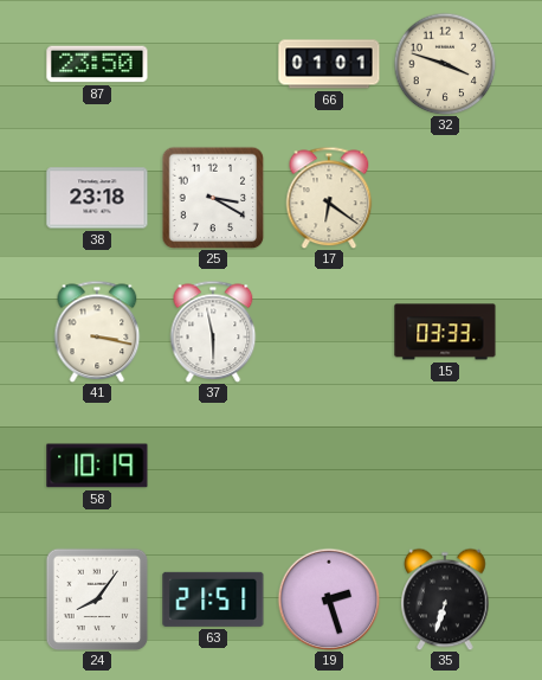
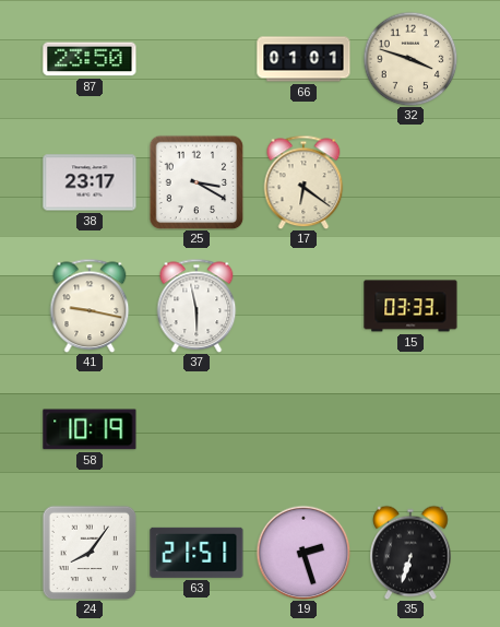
38: 23:18 -> 23:17
41: 3:17 -> 9:17
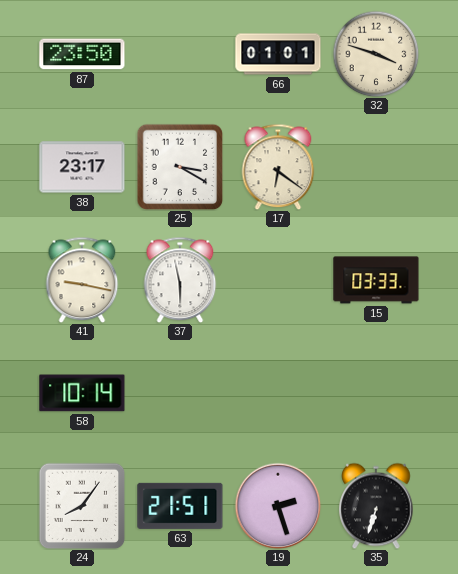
58: 10:19 -> 10:14
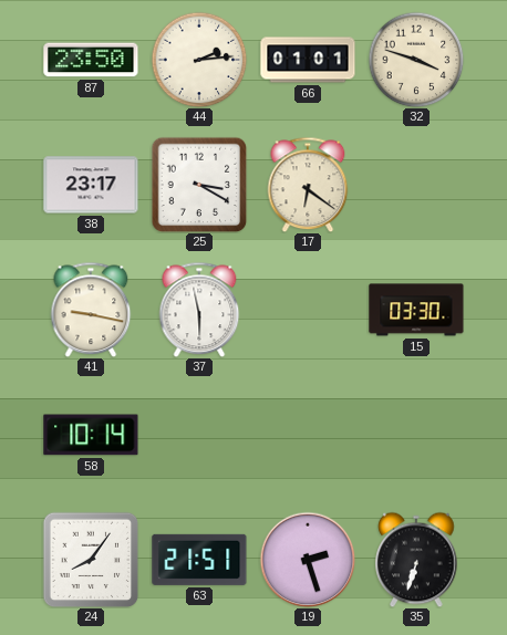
44: none -> 2:14
15: 03:33 -> 03:30
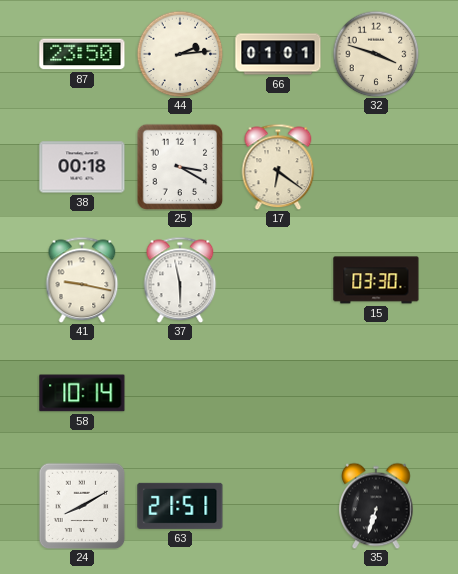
38: 23:17 -> 00:18
24: 8:06 -> 8:10
19: 2:27 -> none
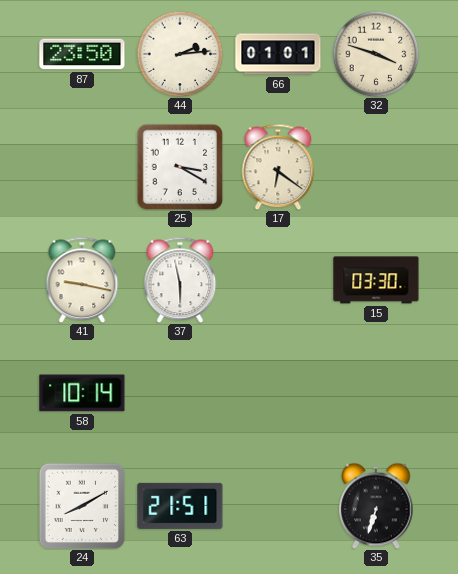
38: 00:18 -> none
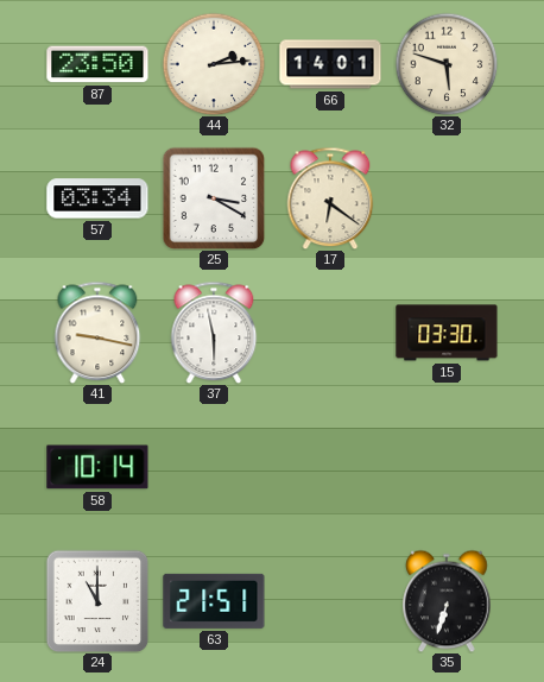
66: 01:01 -> 14:01
32: 3:48 -> 5:48
57: none -> 03:34
24: 8:10 -> 11:00
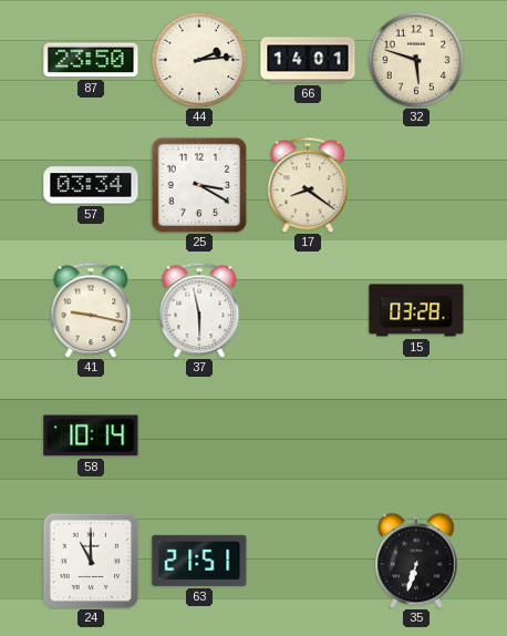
17: 6:21 -> 8:21
15: 03:30 -> 03:28
